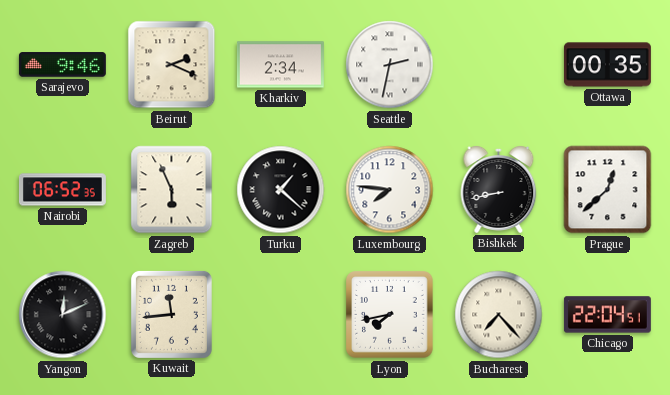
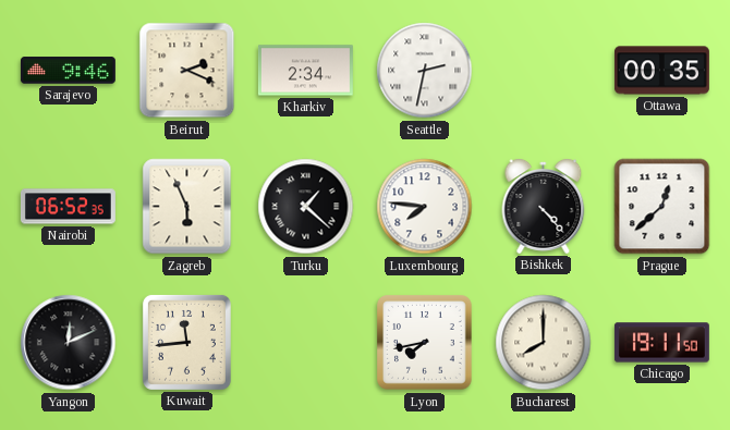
Bishkek: 8:43 -> 4:23
Bucharest: 7:23 -> 8:00
Chicago: 22:04 -> 19:11
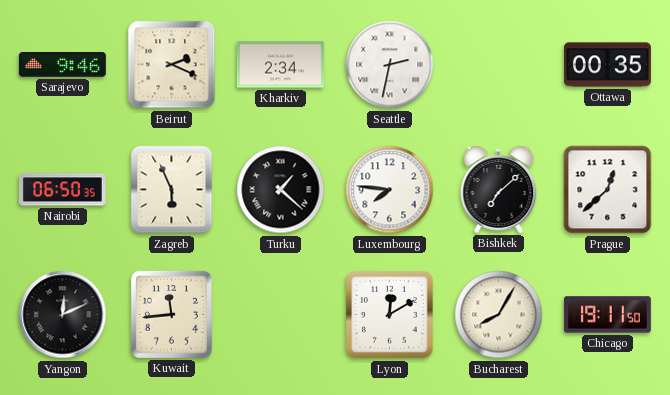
Nairobi: 06:52 -> 06:50
Bishkek: 4:23 -> 7:08
Lyon: 7:43 -> 12:10
Bucharest: 8:00 -> 8:05
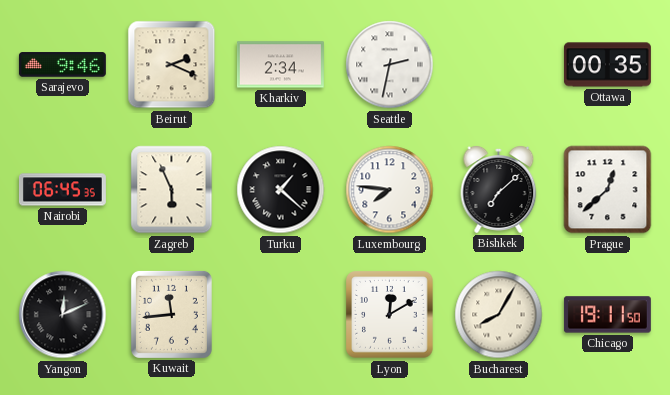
Nairobi: 06:50 -> 06:45
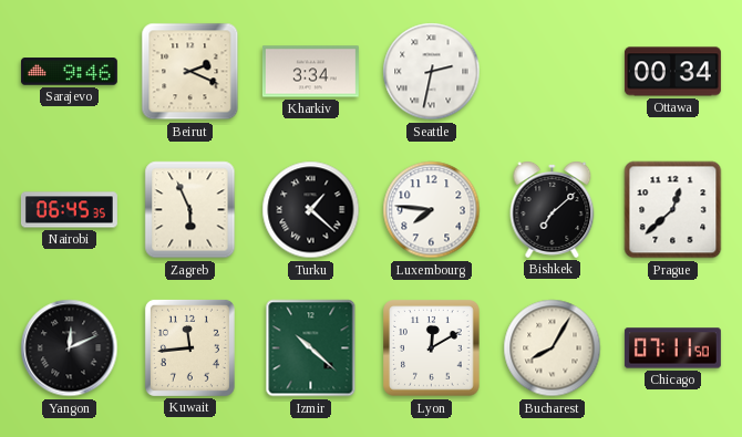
Kharkiv: 2:34 -> 3:34
Ottawa: 00:35 -> 00:34
Izmir: none -> 10:22
Chicago: 19:11 -> 07:11
